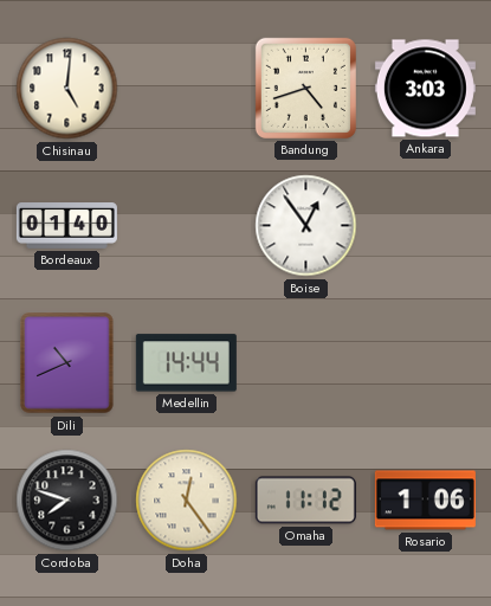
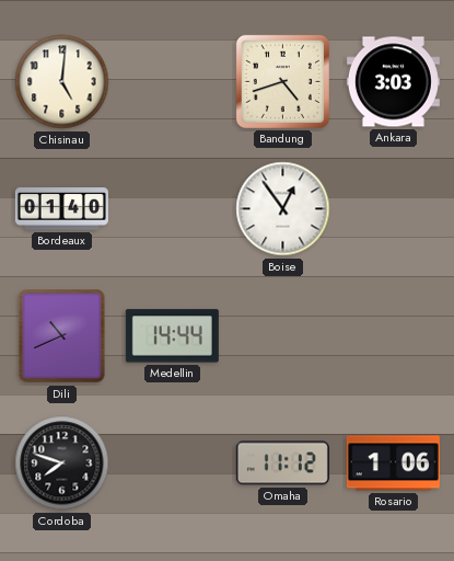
Doha: 12:24 -> none
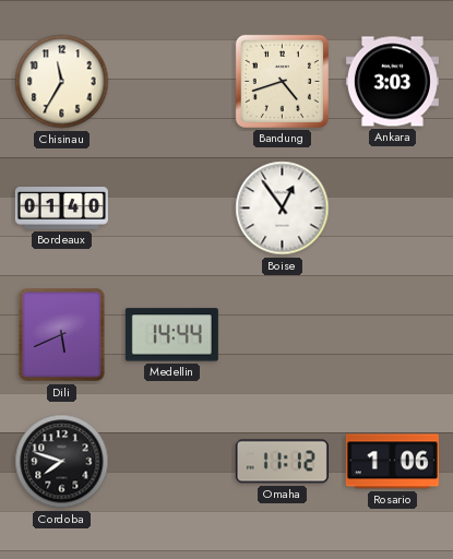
Chisinau: 5:01 -> 11:35
Dili: 10:41 -> 5:41
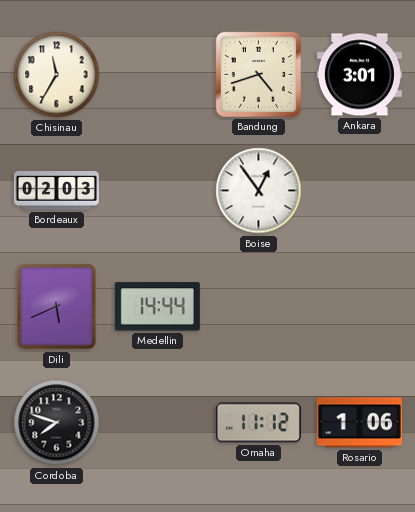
Ankara: 3:03 -> 3:01
Bordeaux: 01:40 -> 02:03
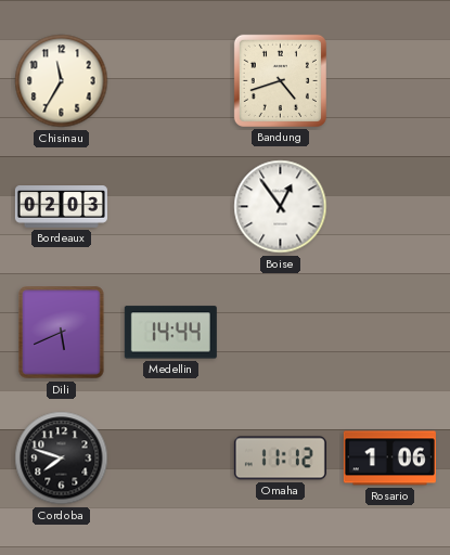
Ankara: 3:01 -> none
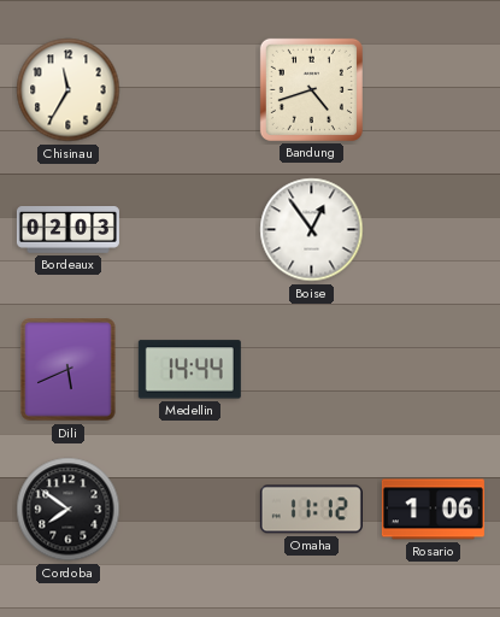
Cordoba: 7:48 -> 7:51
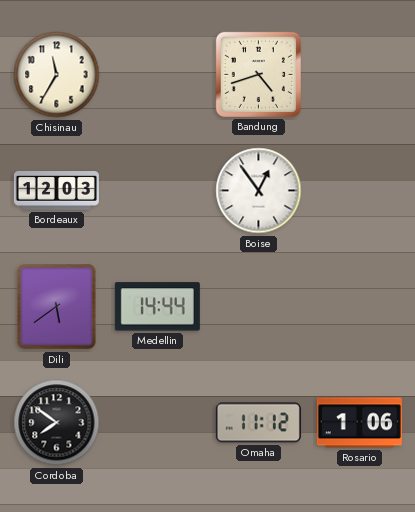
Bordeaux: 02:03 -> 12:03
Dili: 5:41 -> 5:39
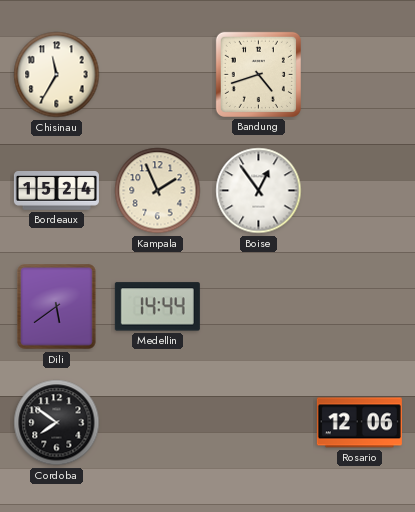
Bordeaux: 12:03 -> 15:24
Kampala: none -> 1:56
Omaha: 11:12 -> none
Rosario: 1:06 -> 12:06
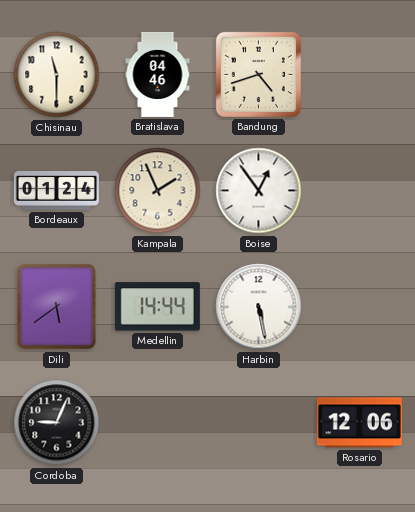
Chisinau: 11:35 -> 11:30
Bratislava: none -> 04:46
Bordeaux: 15:24 -> 01:24
Harbin: none -> 5:28
Cordoba: 7:51 -> 9:04
